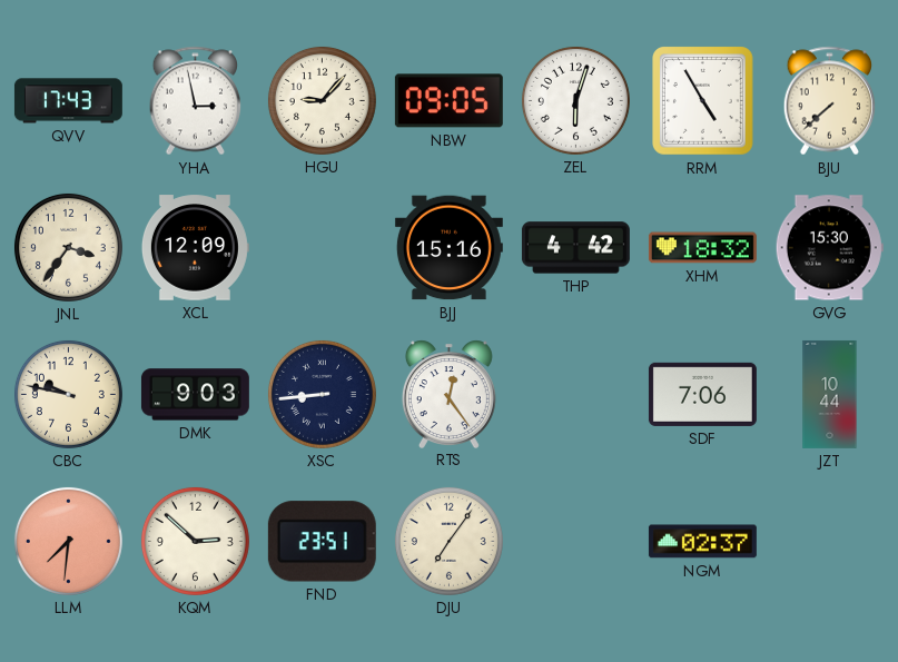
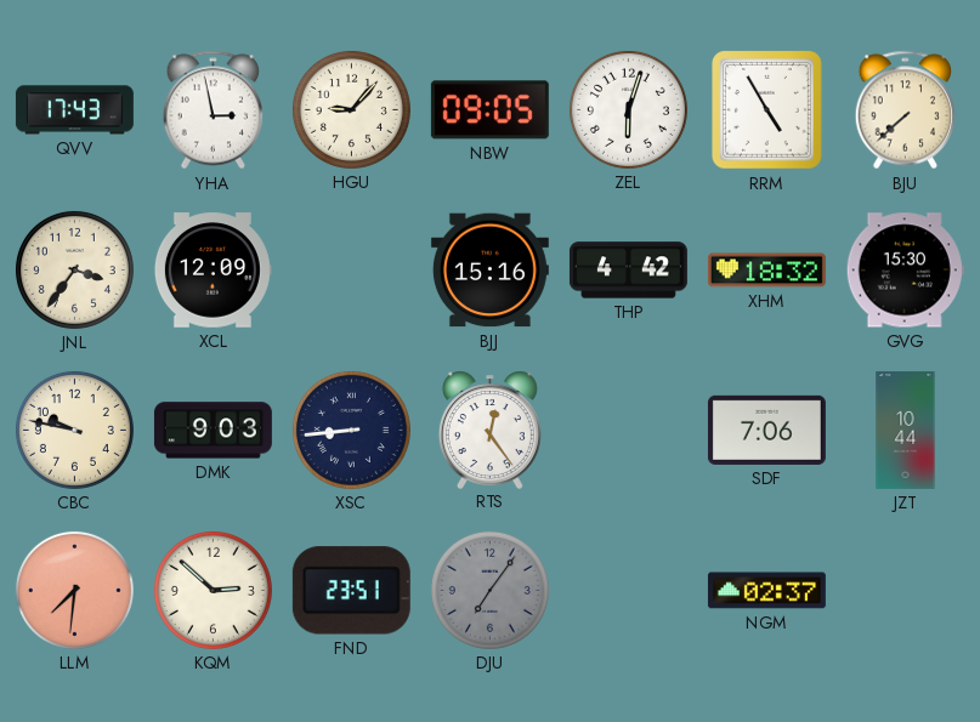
DJU dial: cream -> grey
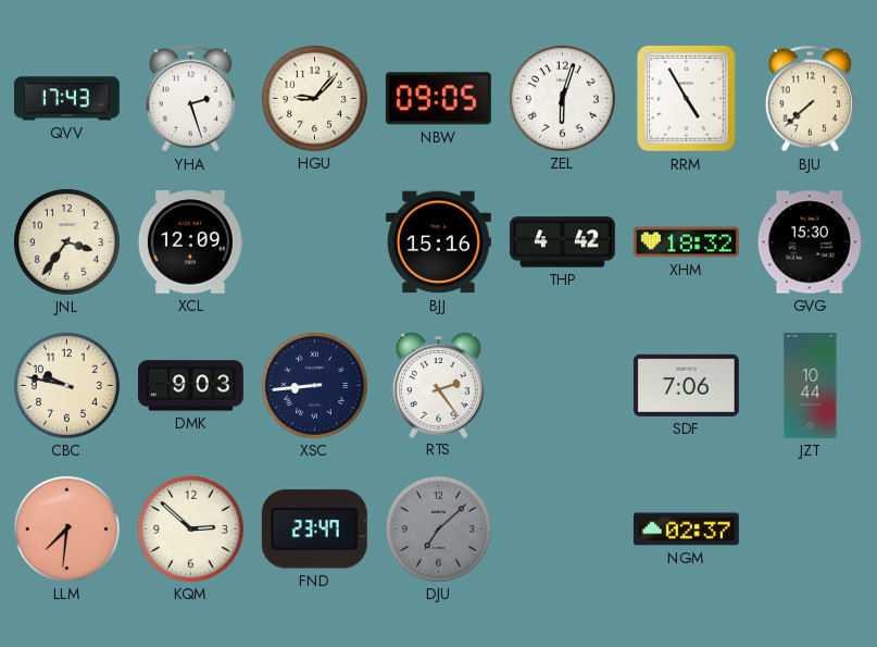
YHA: 2:58 -> 2:27
RTS: 12:24 -> 2:24
FND: 23:51 -> 23:47
DJU: 7:06 -> 7:08
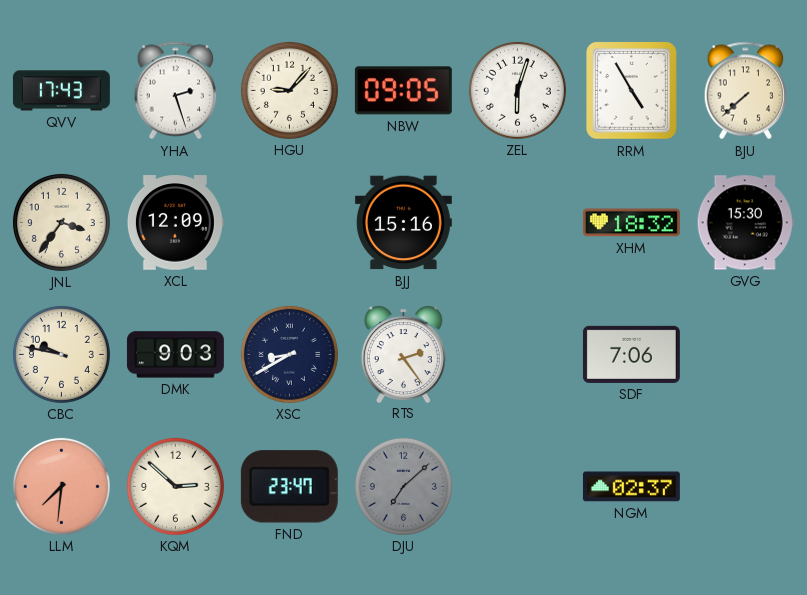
THP: 4:42 -> none
XSC: 8:44 -> 8:40
JZT: 10:44 -> none
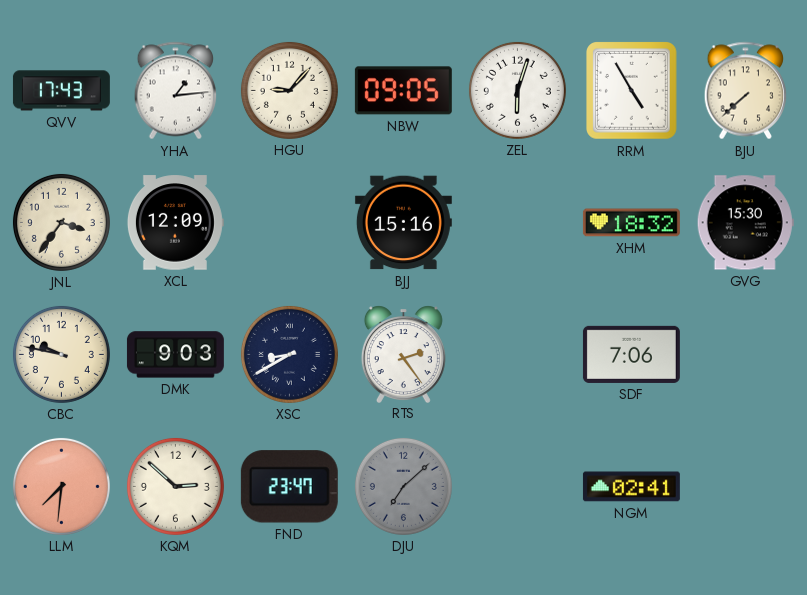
YHA: 2:27 -> 1:14
NGM: 02:37 -> 02:41
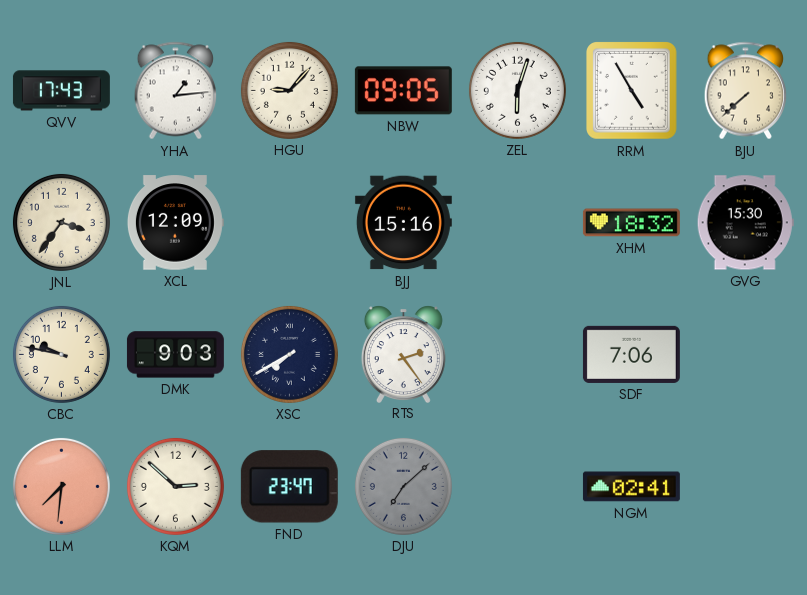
XSC: 8:40 -> 7:40
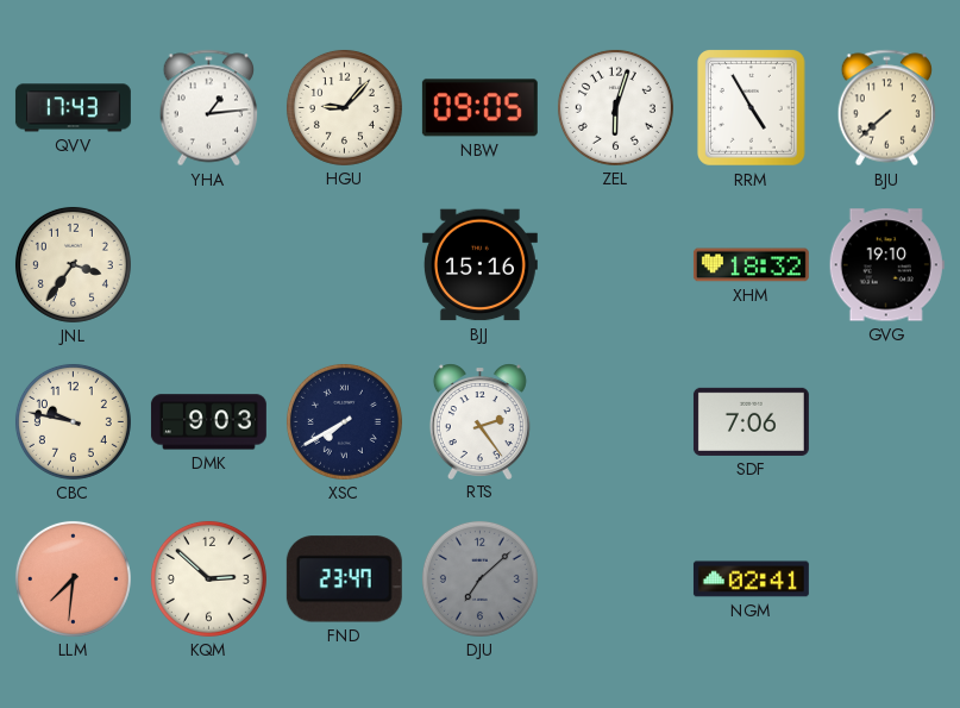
XCL: 12:09 -> none
GVG: 15:30 -> 19:10
